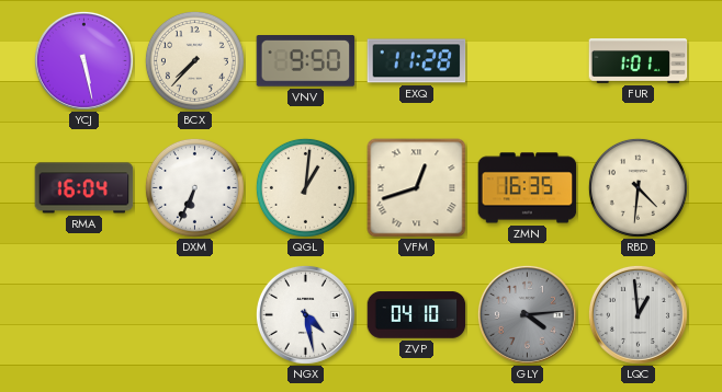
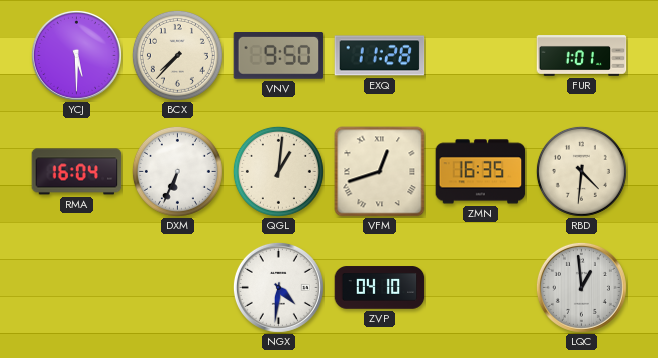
YCJ: 5:28 -> 5:30
NGX: 4:28 -> 4:31
GLY: 4:14 -> none
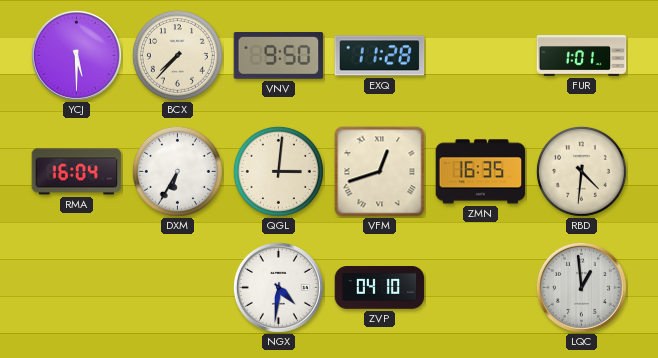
DXM: 6:34 -> 6:35
QGL: 1:01 -> 3:01
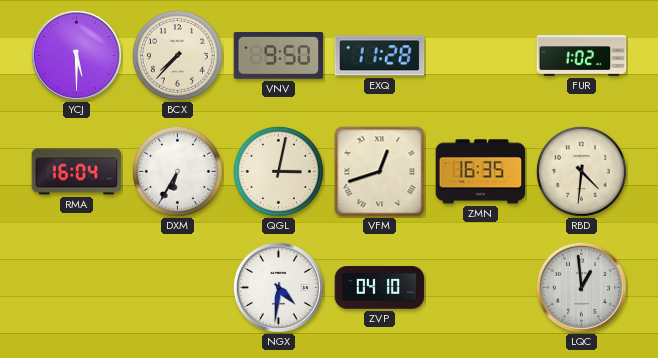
FUR: 1:01 -> 1:02
QGL: 3:01 -> 3:02
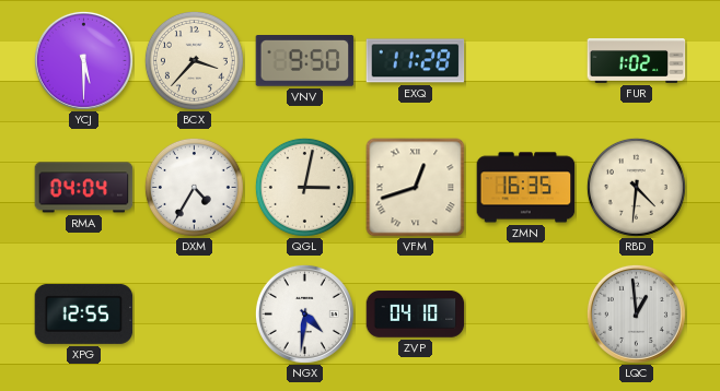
BCX: 7:37 -> 3:37
RMA: 16:04 -> 04:04
DXM: 6:35 -> 4:35
XPG: none -> 12:55
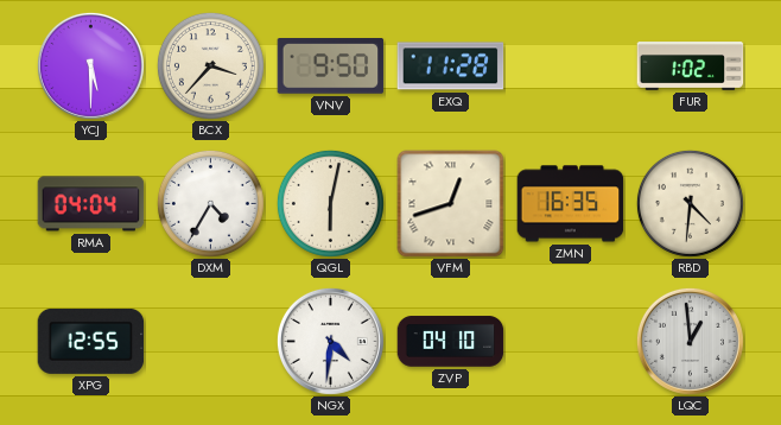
QGL: 3:02 -> 6:02
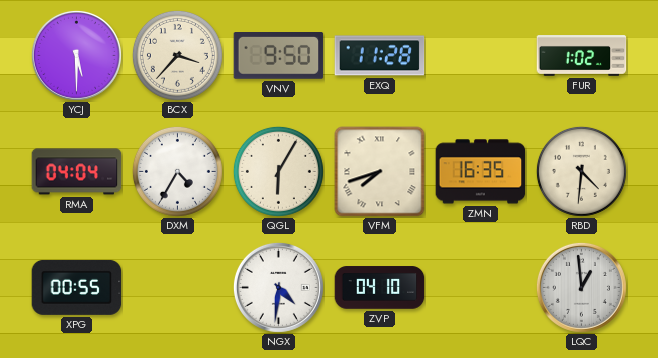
QGL: 6:02 -> 6:05
VFM: 12:42 -> 7:42
XPG: 12:55 -> 00:55
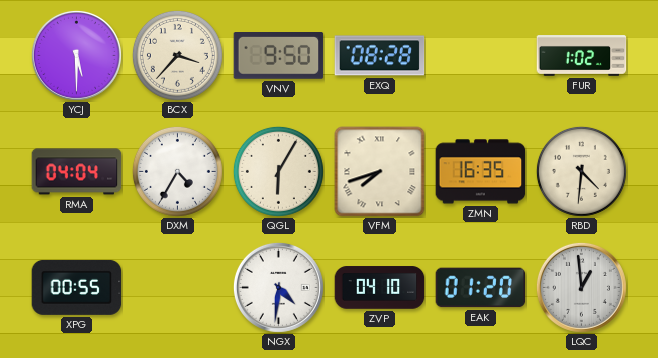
EXQ: 11:28 -> 08:28
EAK: none -> 01:20
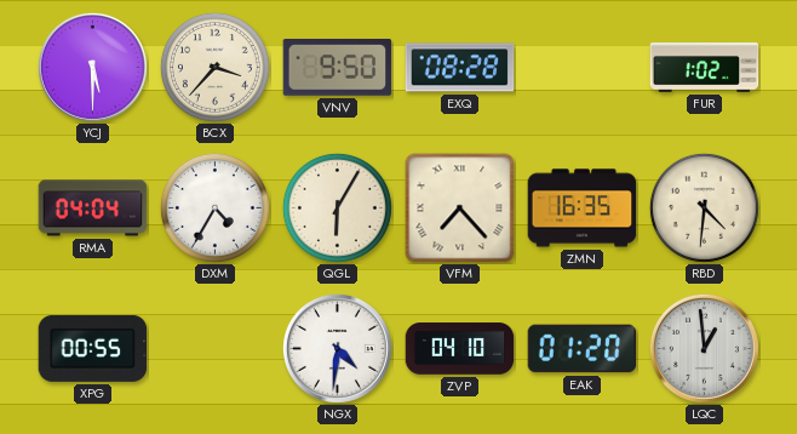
VFM: 7:42 -> 7:23
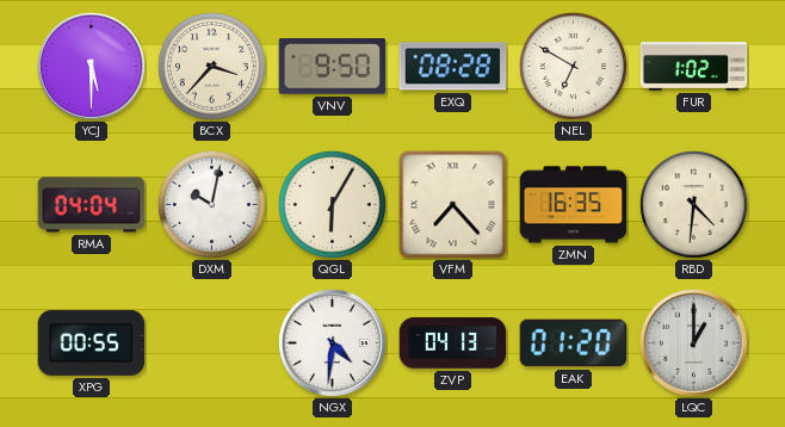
NEL: none -> 6:50
DXM: 4:35 -> 10:02
ZVP: 04:10 -> 04:13
LQC: 12:59 -> 1:00
